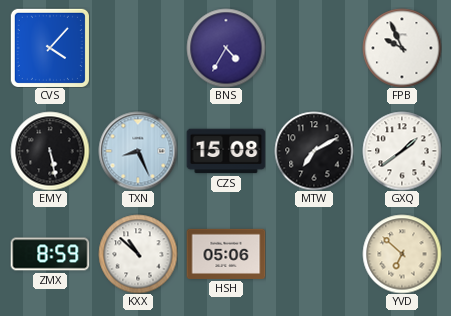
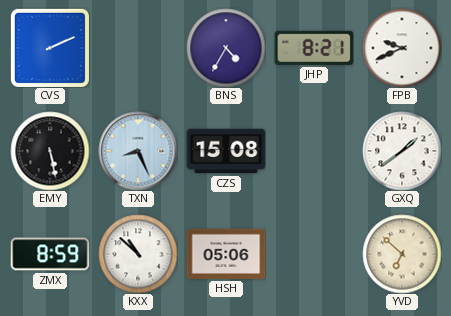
CVS: 4:07 -> 2:11
JHP: none -> 8:21
FPB: 9:56 -> 9:41
MTW: 7:10 -> none
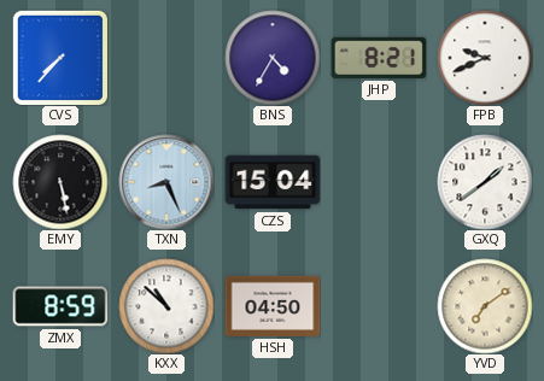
CVS: 2:11 -> 7:37
CZS: 15:08 -> 15:04
HSH: 05:06 -> 04:50
YVD: 6:52 -> 7:09
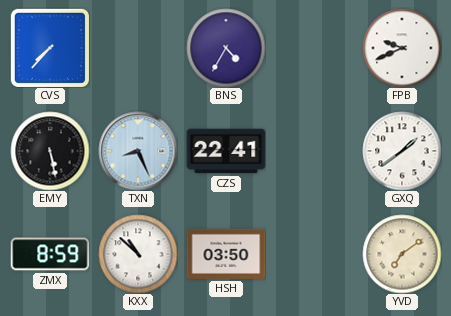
JHP: 8:21 -> none
CZS: 15:04 -> 22:41
HSH: 04:50 -> 03:50
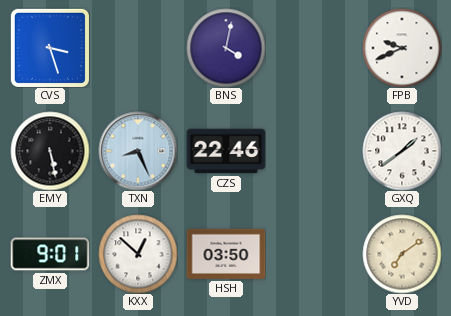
CVS: 7:37 -> 3:27
BNS: 4:35 -> 4:02
CZS: 22:41 -> 22:46
ZMX: 8:59 -> 9:01
KXX: 10:52 -> 12:52
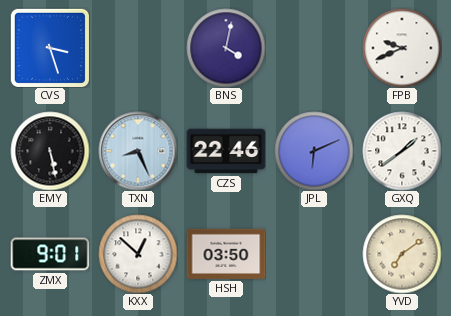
JPL: none -> 6:11
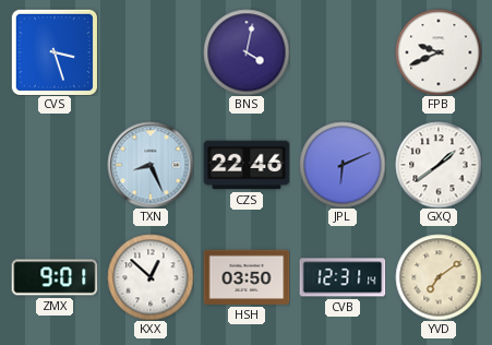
EMY: 5:28 -> none
CVB: none -> 12:31
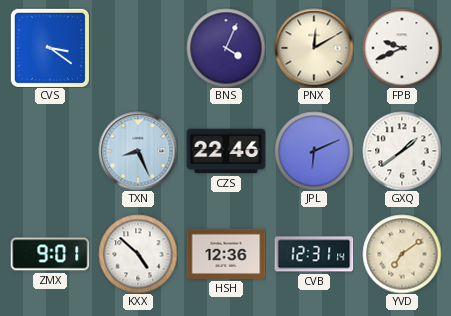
CVS: 3:27 -> 3:21
BNS: 4:02 -> 4:04
PNX: none -> 12:10
KXX: 12:52 -> 4:52
HSH: 03:50 -> 12:36
